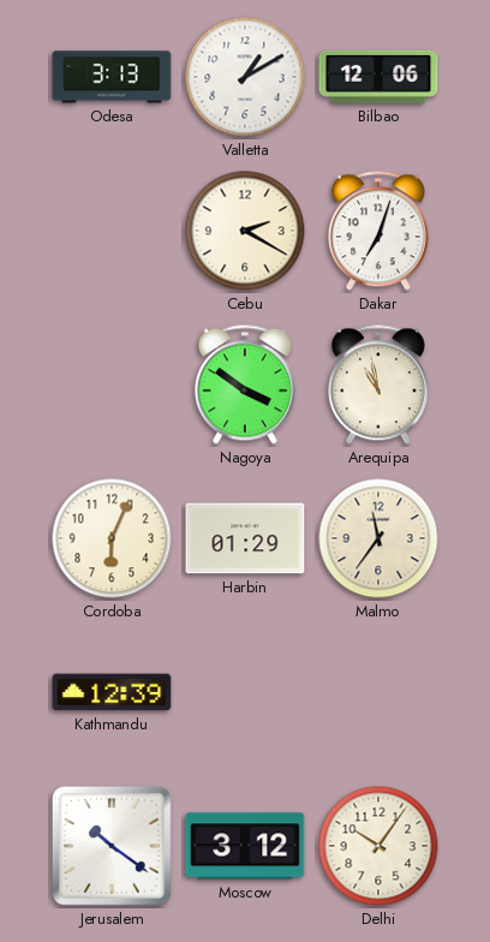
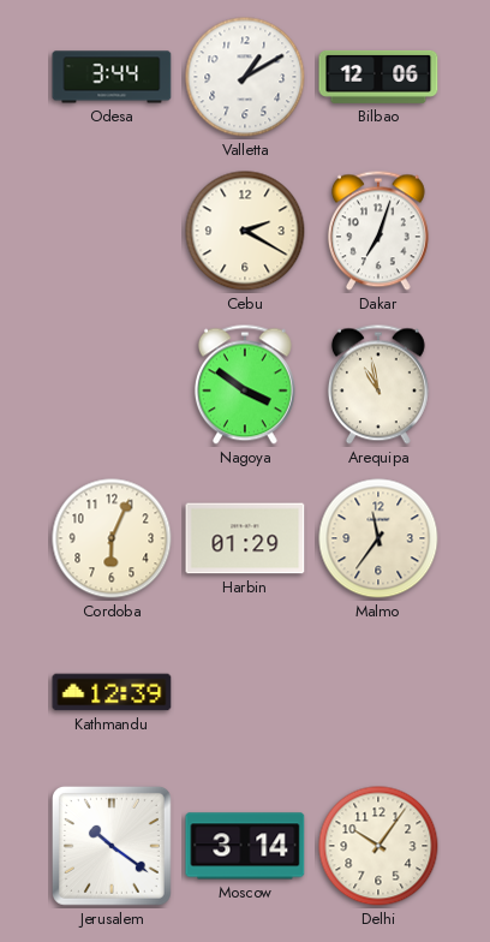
Odesa: 3:13 -> 3:44
Moscow: 3:12 -> 3:14
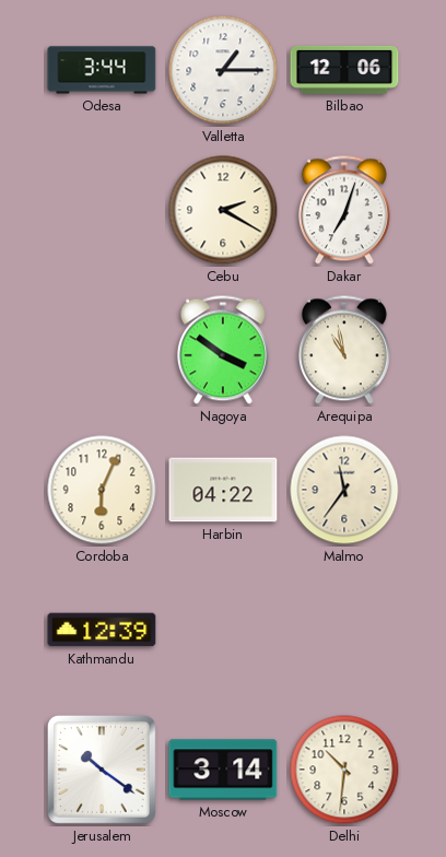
Valletta: 1:10 -> 1:15
Harbin: 01:29 -> 04:22
Delhi: 10:06 -> 10:31
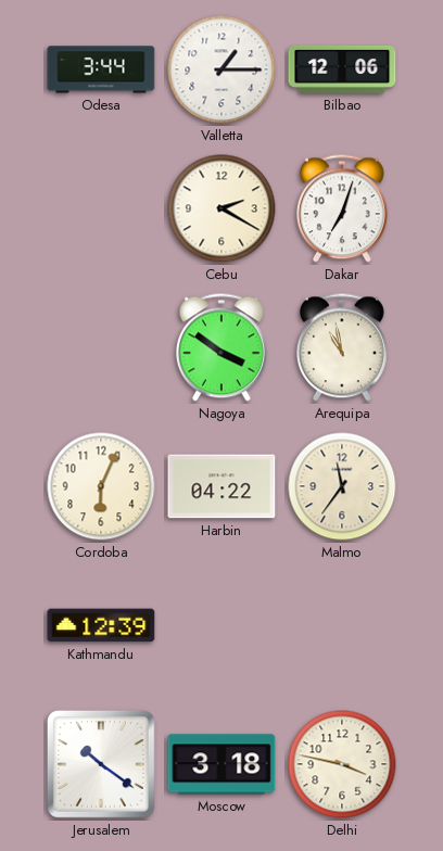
Moscow: 3:14 -> 3:18
Delhi: 10:31 -> 3:47
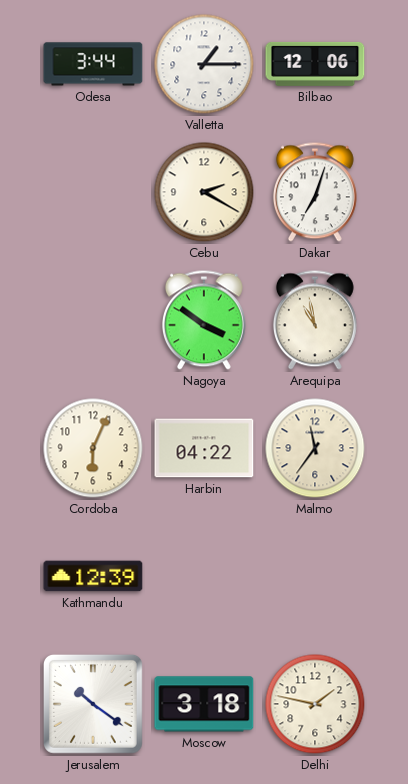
Delhi: 3:47 -> 1:47
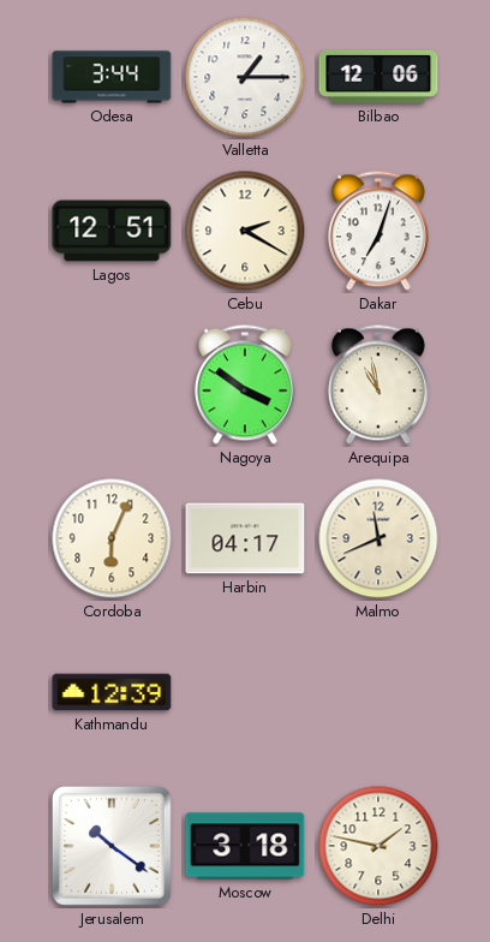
Lagos: none -> 12:51
Harbin: 04:22 -> 04:17
Malmo: 11:36 -> 11:41
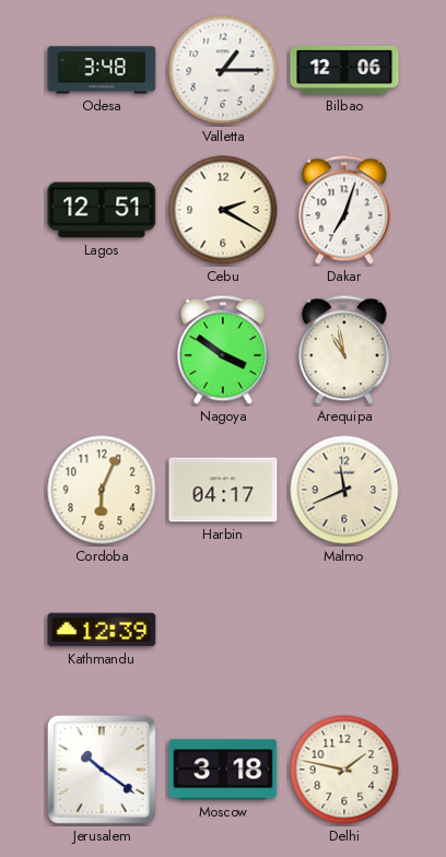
Odesa: 3:44 -> 3:48
